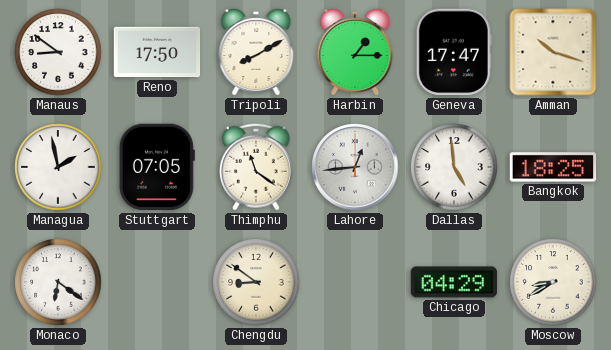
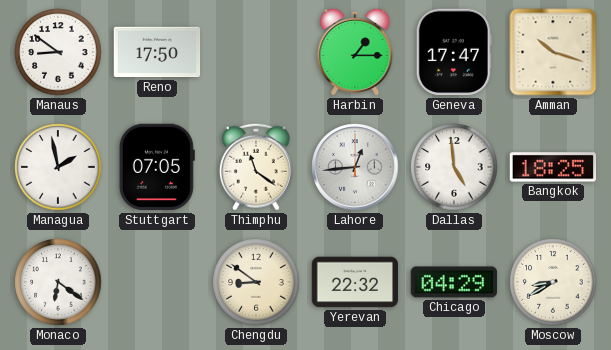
Tripoli: 8:10 -> none
Yerevan: none -> 22:32
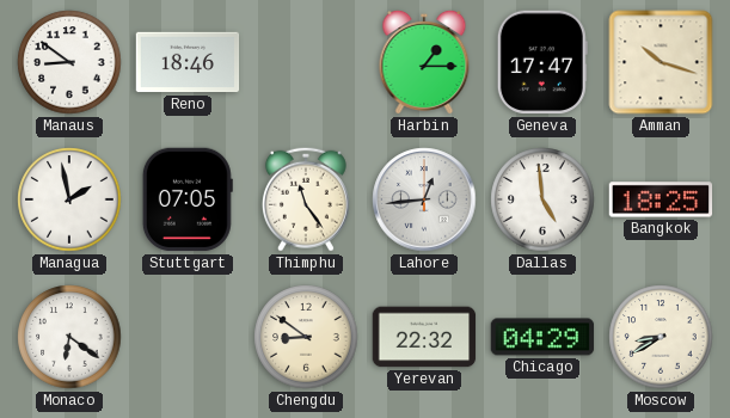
Reno: 17:50 -> 18:46
Thimphu: 11:21 -> 11:24
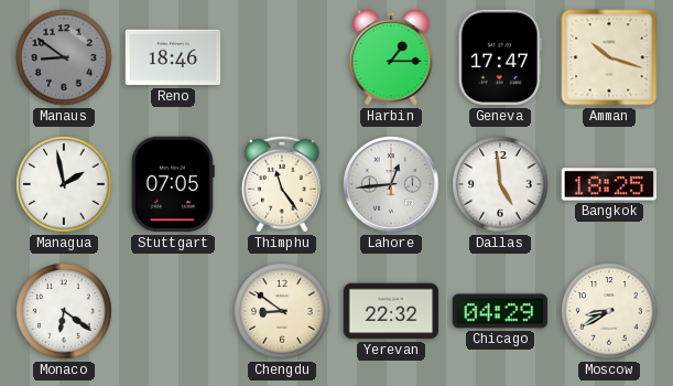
Manaus dial: white -> grey
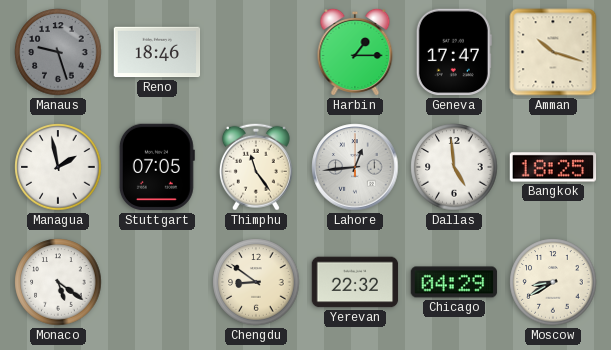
Manaus: 8:51 -> 9:27
Monaco: 6:21 -> 5:21
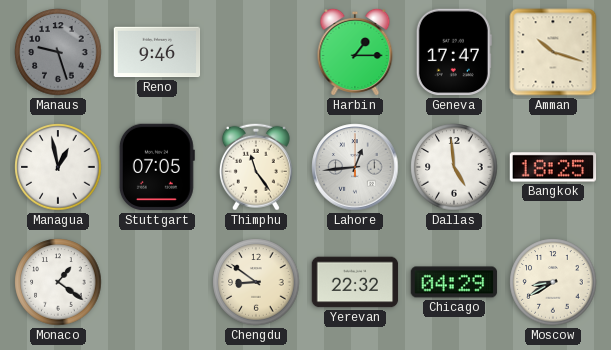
Reno: 18:46 -> 9:46
Managua: 1:58 -> 12:58
Monaco: 5:21 -> 1:21
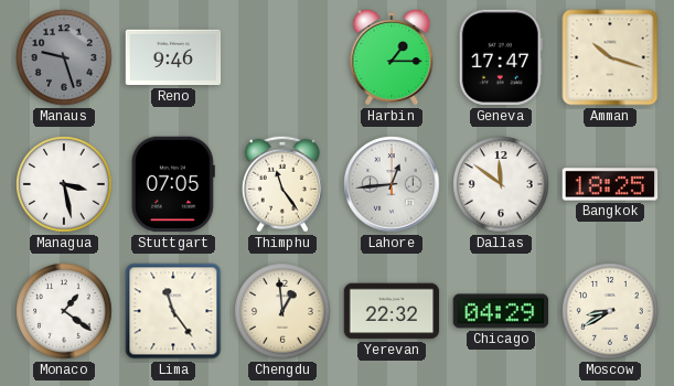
Managua: 12:58 -> 3:28
Dallas: 4:59 -> 11:51
Lima: none -> 11:24
Chengdu: 8:51 -> 12:59
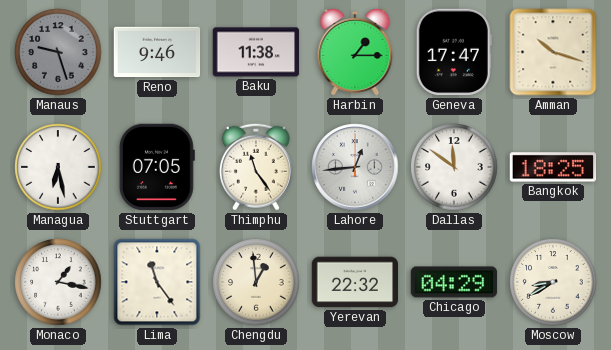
Baku: none -> 11:38
Managua: 3:28 -> 6:28
Monaco: 1:21 -> 1:17
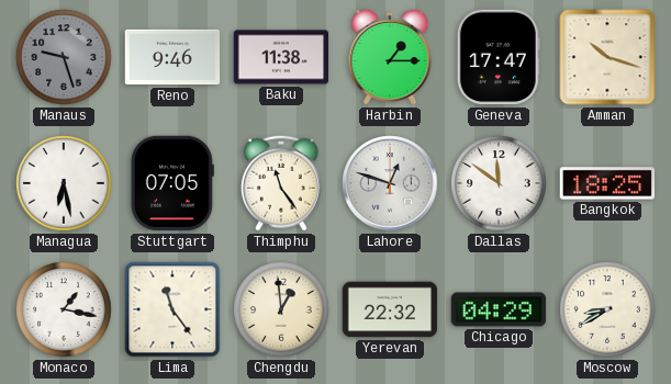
Lahore: 12:44 -> 12:48
